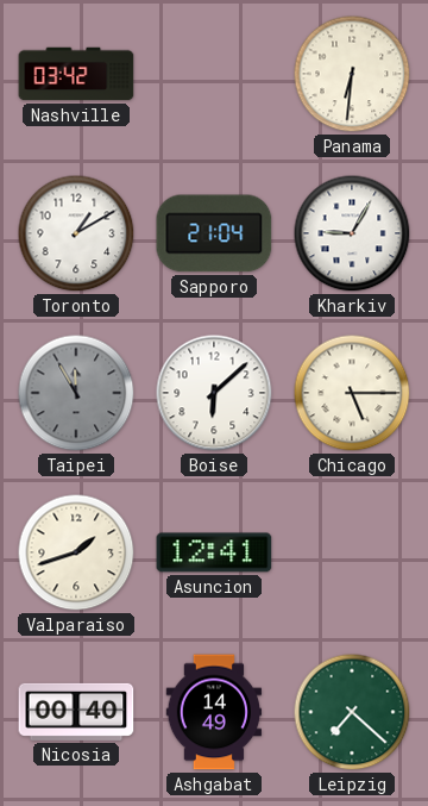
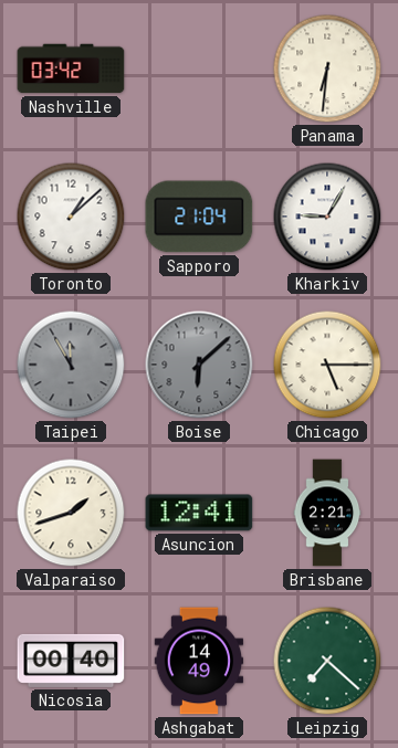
Toronto: 1:10 -> 1:08
Boise dial: white -> grey
Brisbane: none -> 2:21
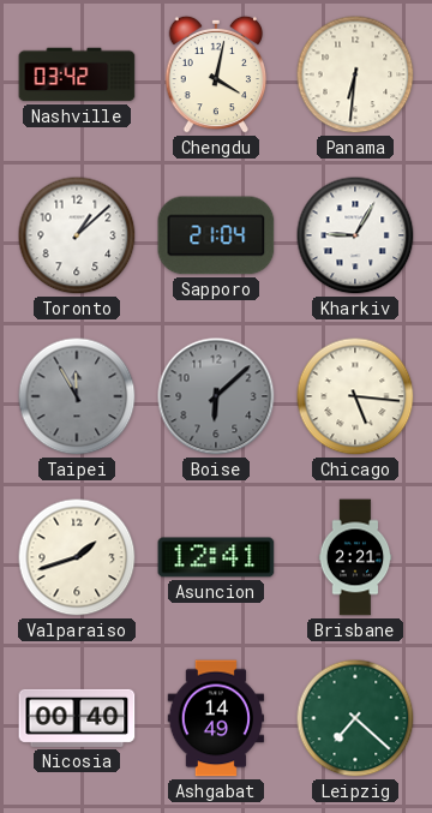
Chengdu: none -> 4:02
Chicago: 5:15 -> 5:16
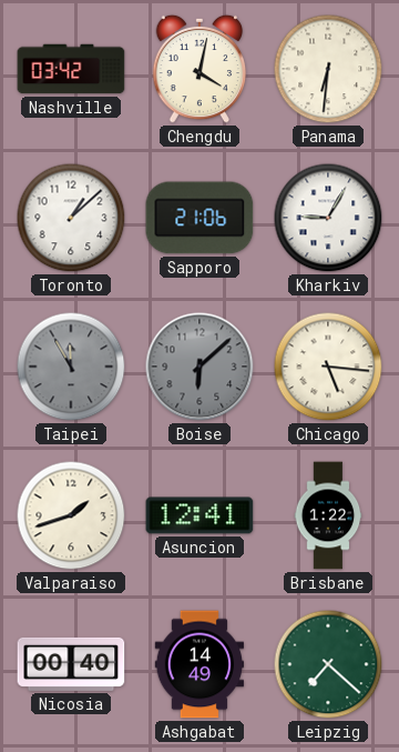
Sapporo: 21:04 -> 21:06
Brisbane: 2:21 -> 1:22
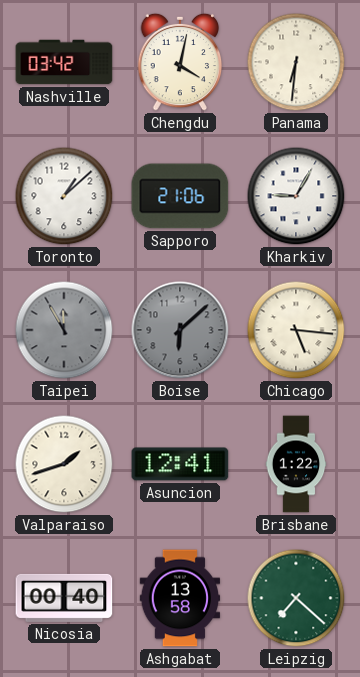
Ashgabat: 14:49 -> 13:58
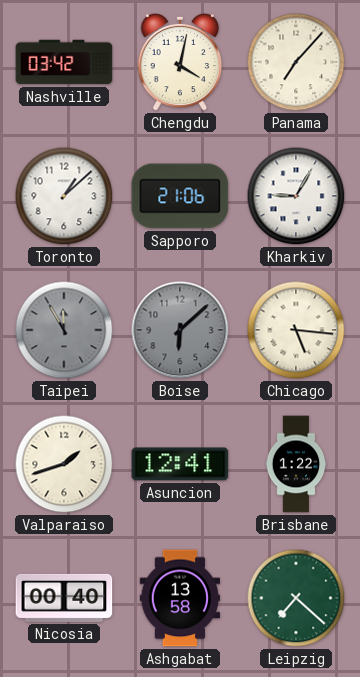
Panama: 6:31 -> 7:07
